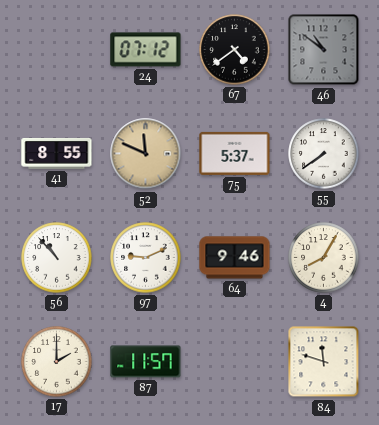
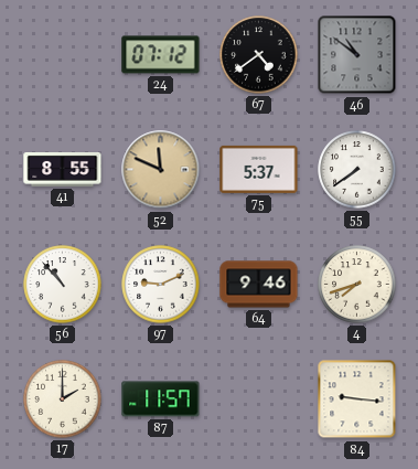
4: 8:05 -> 7:42
84: 11:48 -> 9:16
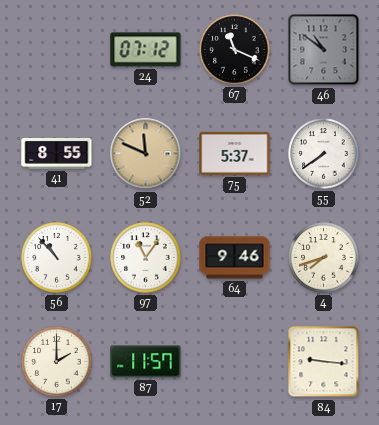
67: 4:39 -> 11:19
97: 9:11 -> 11:06
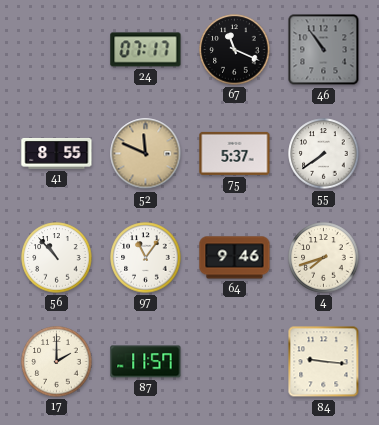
24: 07:12 -> 07:17
46: 10:51 -> 10:54
